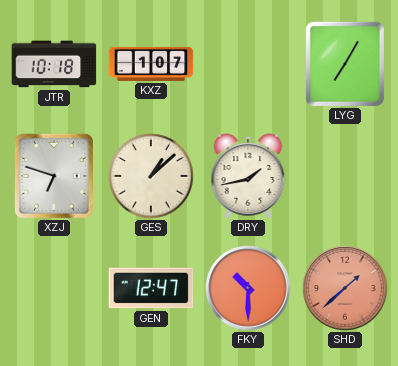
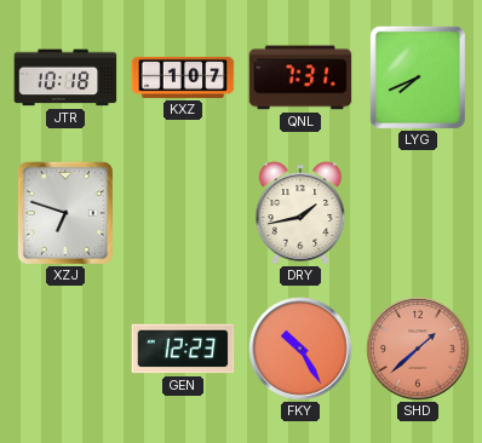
QNL: none -> 7:31
LYG: 7:05 -> 7:41
GES: 1:08 -> none
GEN: 12:47 -> 12:23
FKY: 10:30 -> 10:25
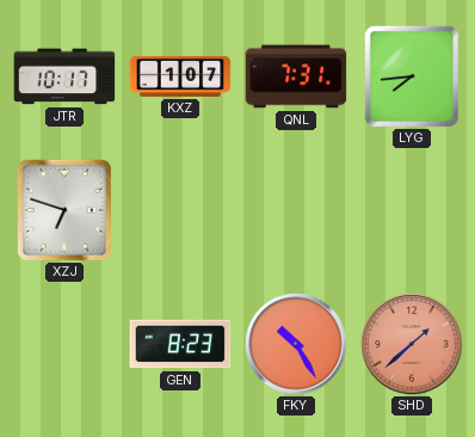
JTR: 10:18 -> 10:17
LYG: 7:41 -> 7:44
DRY: 1:43 -> none
GEN: 12:23 -> 8:23
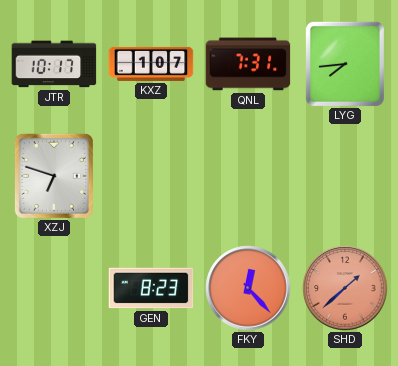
FKY: 10:25 -> 12:23
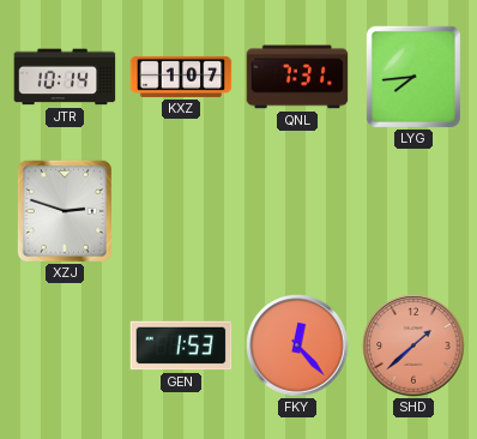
JTR: 10:17 -> 10:14
XZJ: 6:48 -> 2:48
GEN: 8:23 -> 1:53
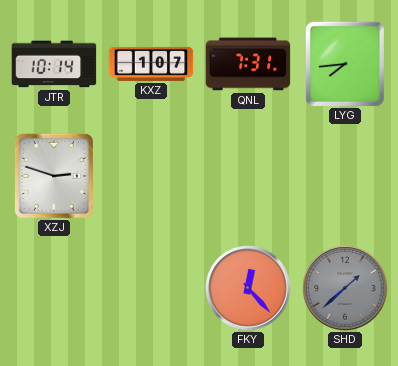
GEN: 1:53 -> none
SHD dial: salmon -> grey
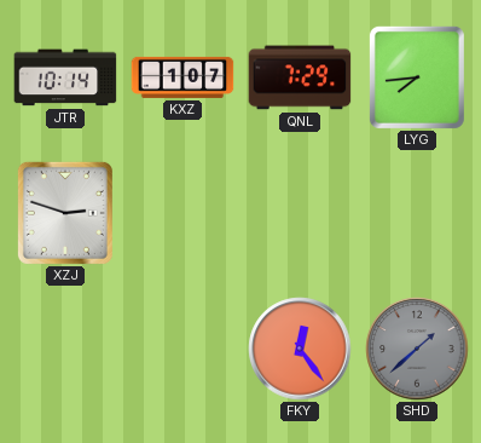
QNL: 7:31 -> 7:29
FKY: 12:23 -> 12:24
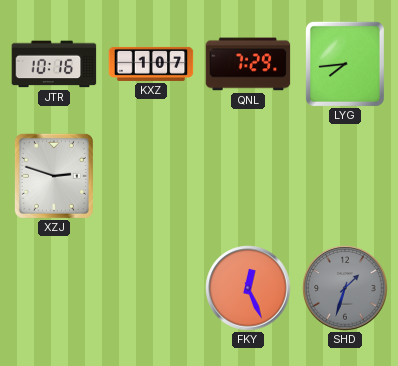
JTR: 10:14 -> 10:16
FKY: 12:24 -> 12:26
SHD: 1:38 -> 1:33
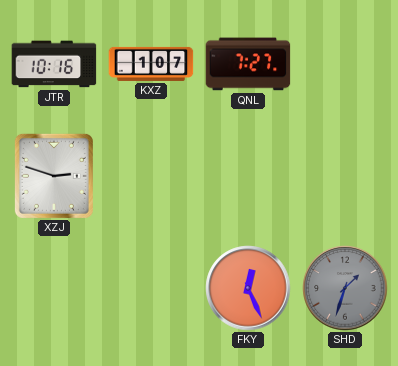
QNL: 7:29 -> 7:27
LYG: 7:44 -> none
